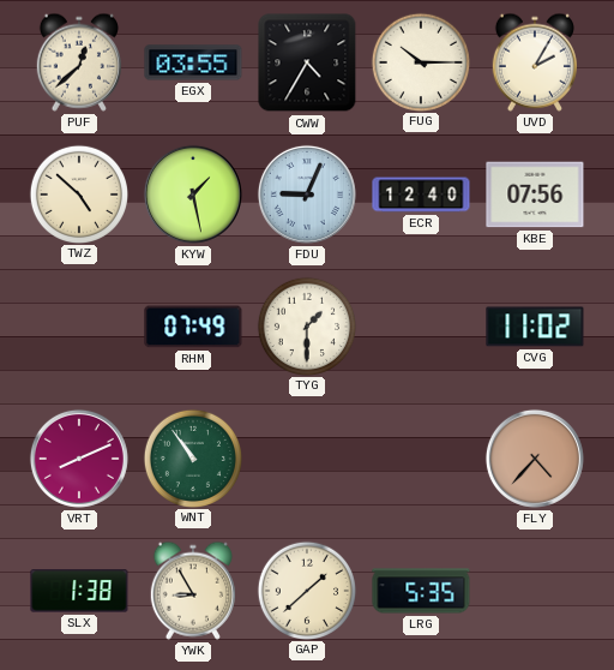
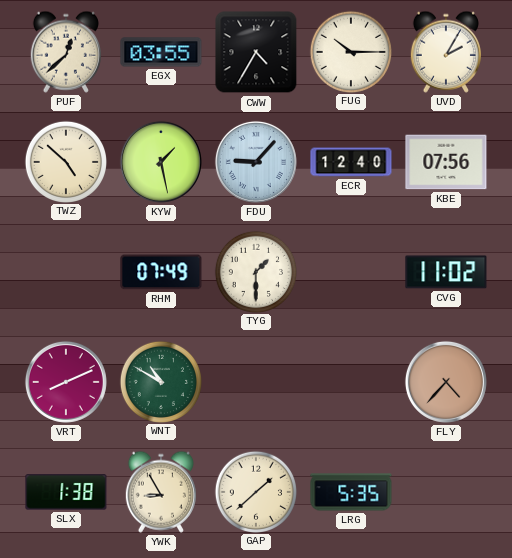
FDU: 9:04 -> 9:07
WNT: 10:54 -> 10:50
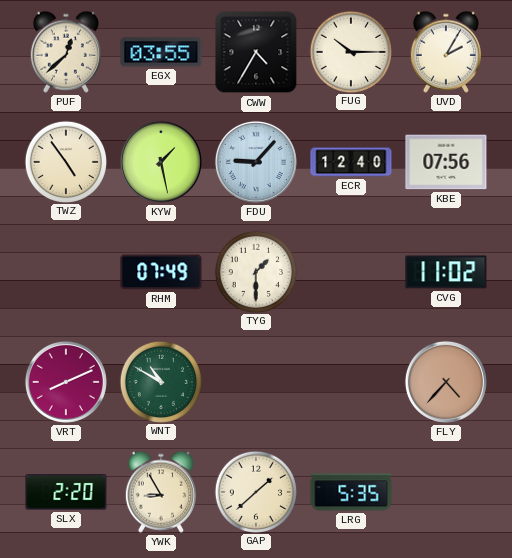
TWZ: 4:52 -> 4:54
SLX: 1:38 -> 2:20
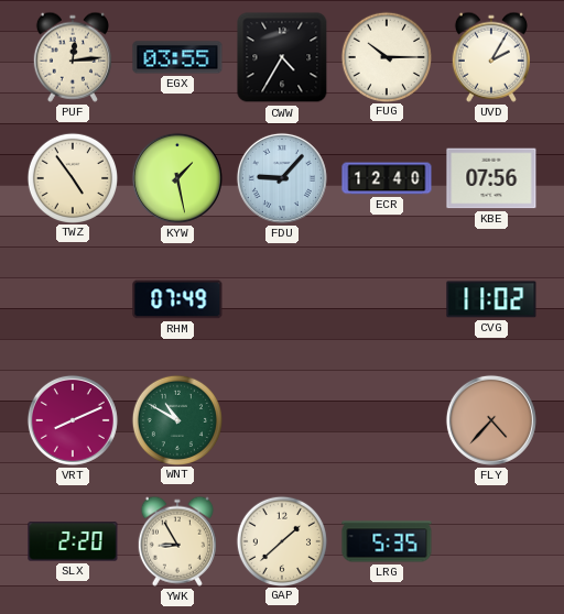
PUF: 12:38 -> 12:14
TYG: 1:30 -> none
